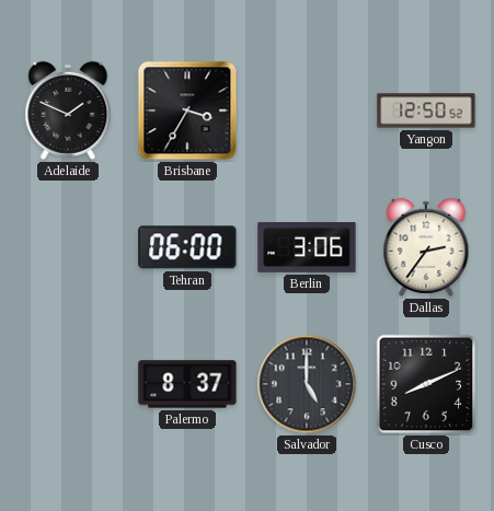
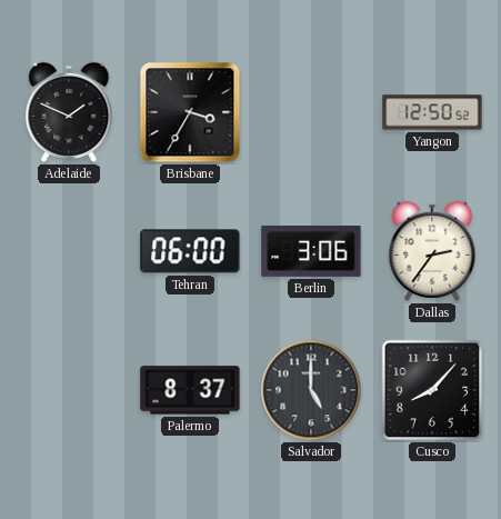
Cusco: 8:11 -> 8:07
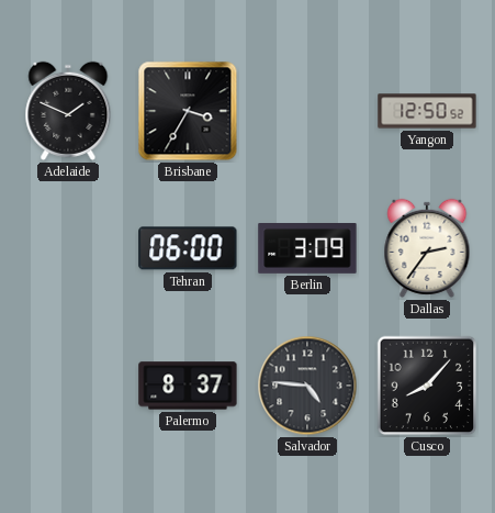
Berlin: 3:06 -> 3:09
Salvador: 5:00 -> 4:46
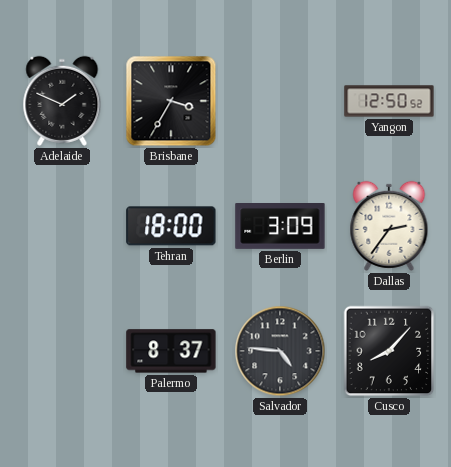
Tehran: 06:00 -> 18:00
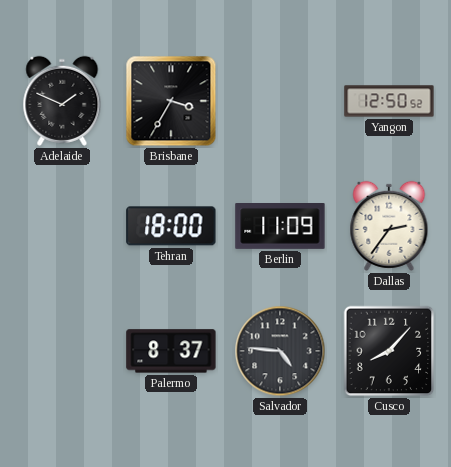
Berlin: 3:09 -> 11:09
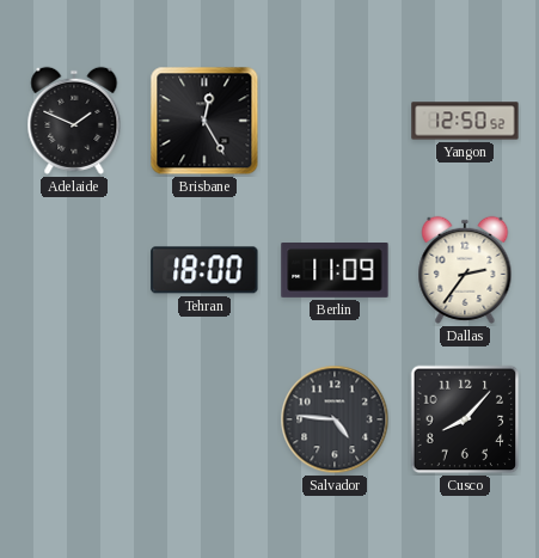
Brisbane: 3:35 -> 12:25
Palermo: 8:37 -> none
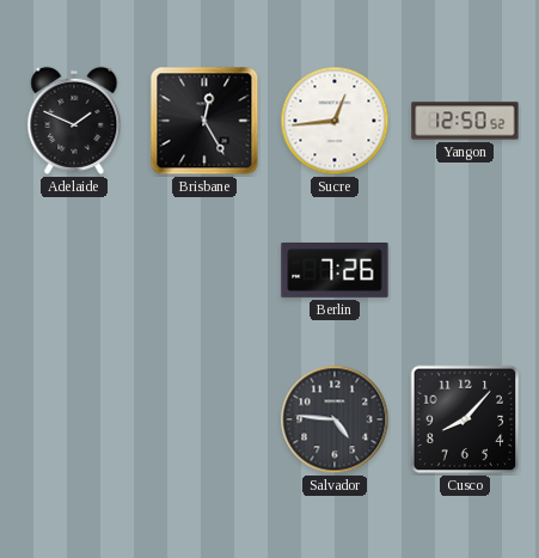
Sucre: none -> 12:44
Tehran: 18:00 -> none
Berlin: 11:09 -> 7:26
Dallas: 2:36 -> none
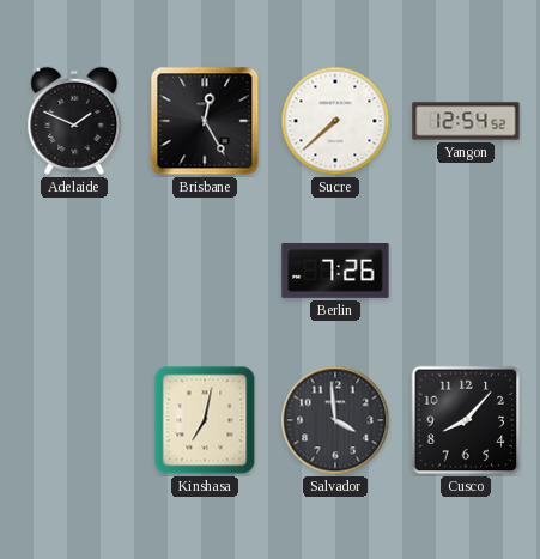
Sucre: 12:44 -> 7:38
Yangon: 12:50 -> 12:54
Kinshasa: none -> 7:02
Salvador: 4:46 -> 3:59
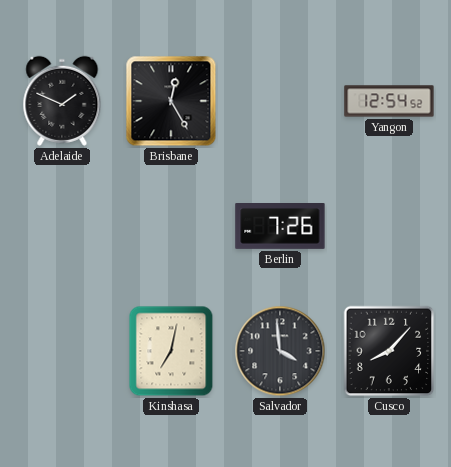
Sucre: 7:38 -> none
